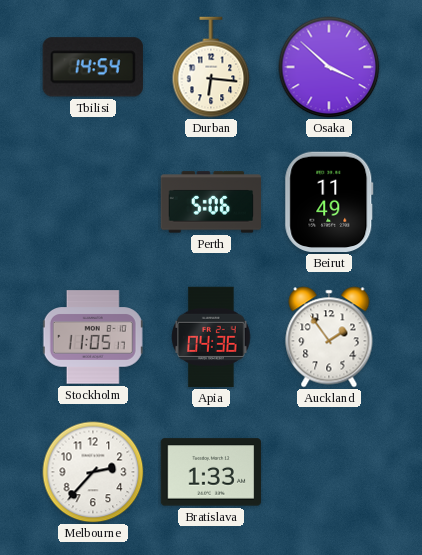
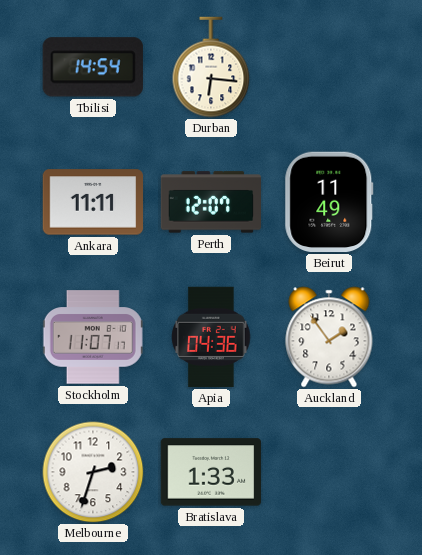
Osaka: 3:52 -> none
Ankara: none -> 11:11
Perth: 5:06 -> 12:07
Stockholm: 11:05 -> 11:07
Melbourne: 2:37 -> 2:33
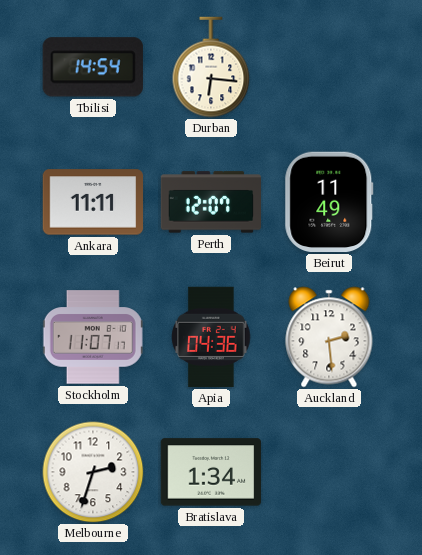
Auckland: 1:54 -> 2:29
Bratislava: 1:33 -> 1:34
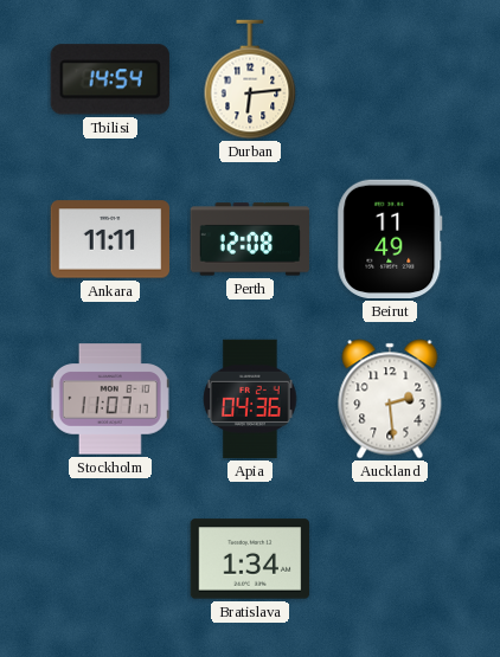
Durban: 6:16 -> 6:14
Perth: 12:07 -> 12:08
Melbourne: 2:33 -> none
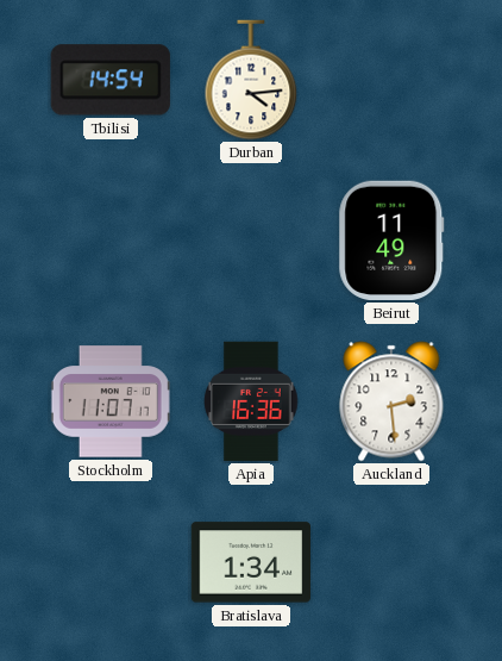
Durban: 6:14 -> 4:14
Ankara: 11:11 -> none
Perth: 12:08 -> none
Apia: 04:36 -> 16:36
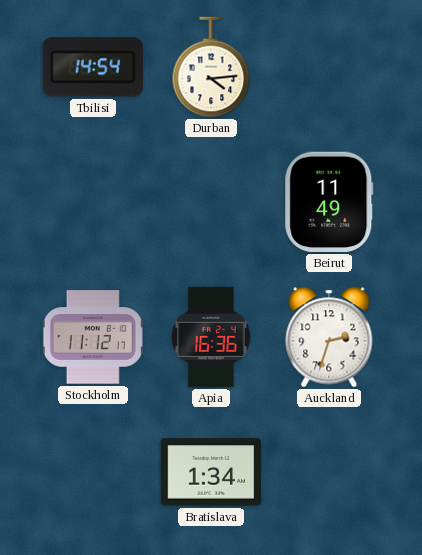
Stockholm: 11:07 -> 11:12
Auckland: 2:29 -> 2:33
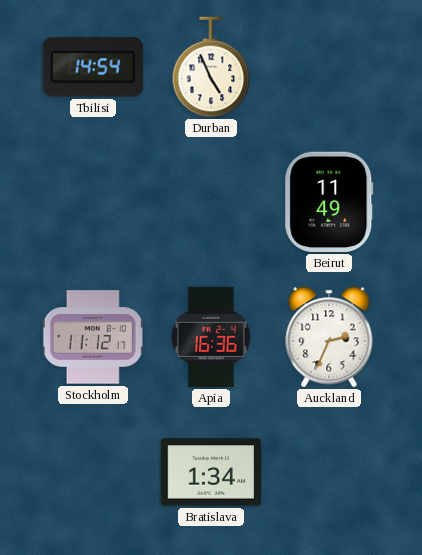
Durban: 4:14 -> 4:56
Auckland: 2:33 -> 2:34
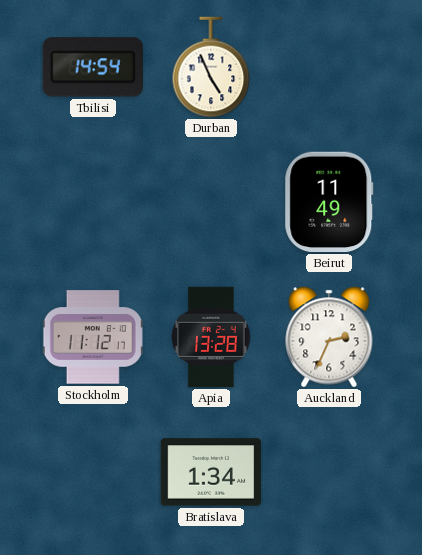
Apia: 16:36 -> 13:28
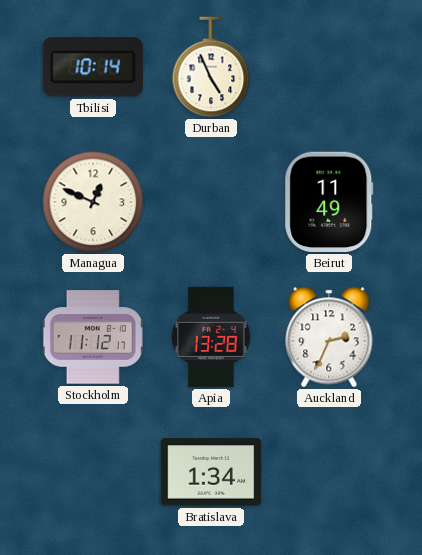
Tbilisi: 14:54 -> 10:14
Managua: none -> 12:49
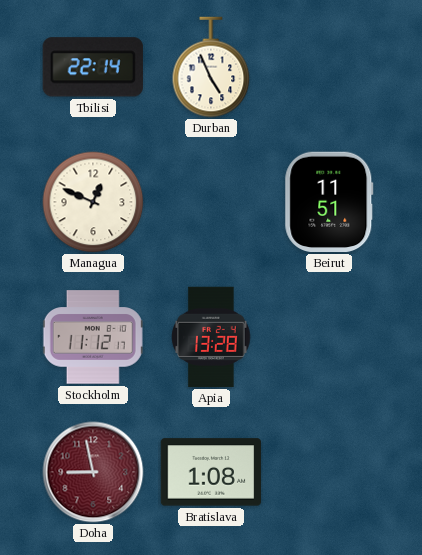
Tbilisi: 10:14 -> 22:14
Beirut: 11:49 -> 11:51
Auckland: 2:34 -> none
Doha: none -> 8:58
Bratislava: 1:34 -> 1:08
